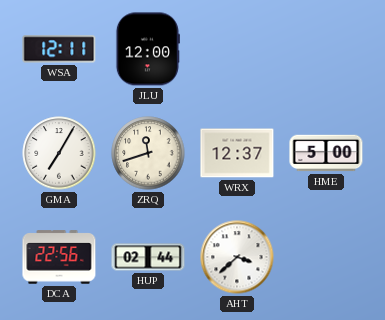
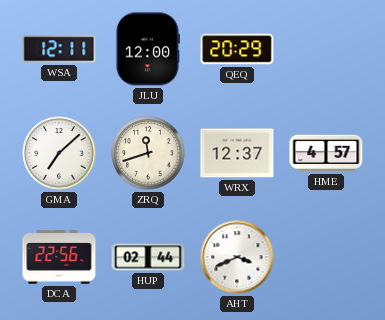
QEQ: none -> 20:29
GMA: 7:05 -> 7:08
HME: 5:00 -> 4:57
AHT: 3:38 -> 3:41
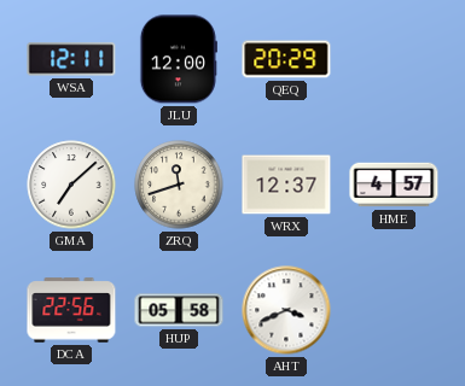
HUP: 02:44 -> 05:58
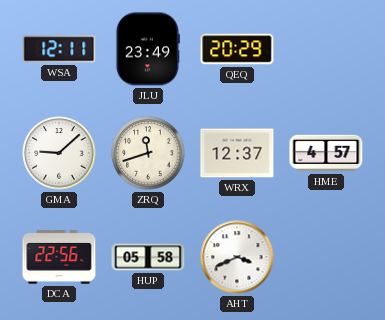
JLU: 12:00 -> 23:49
GMA: 7:08 -> 9:08
